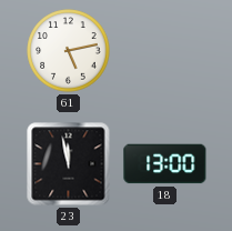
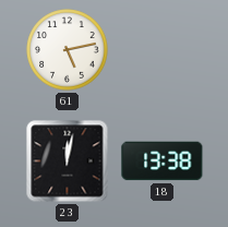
23: 11:58 -> 12:02
18: 13:00 -> 13:38
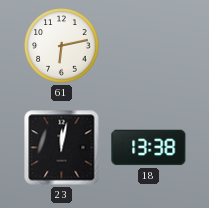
61: 5:13 -> 6:13
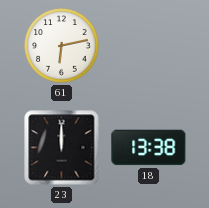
23: 12:02 -> 12:00
